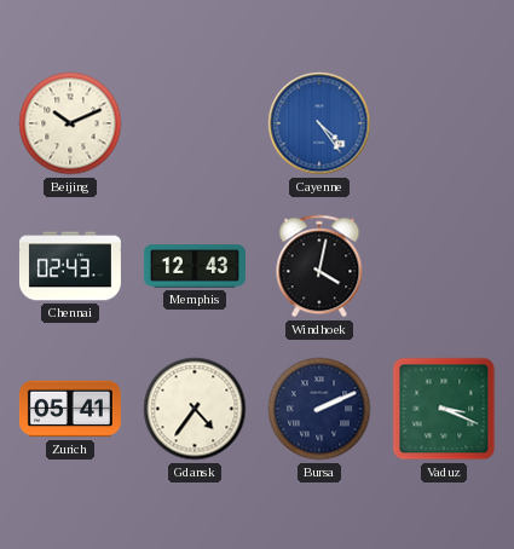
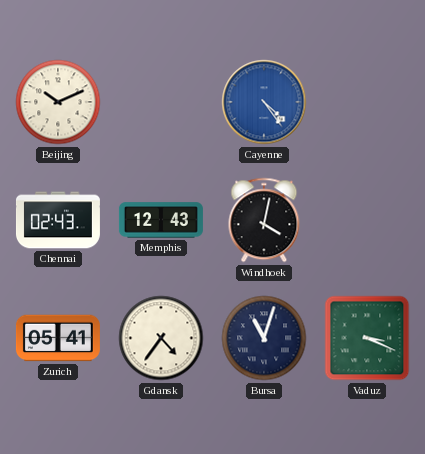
Bursa: 2:11 -> 11:03
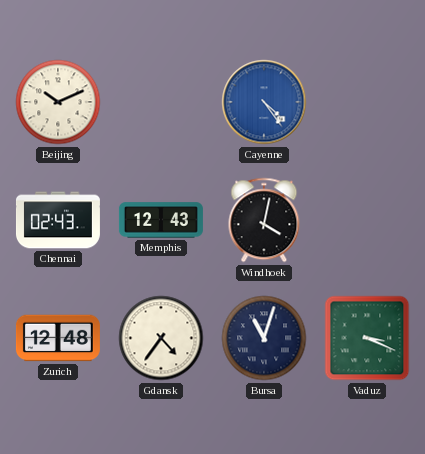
Zurich: 05:41 -> 12:48
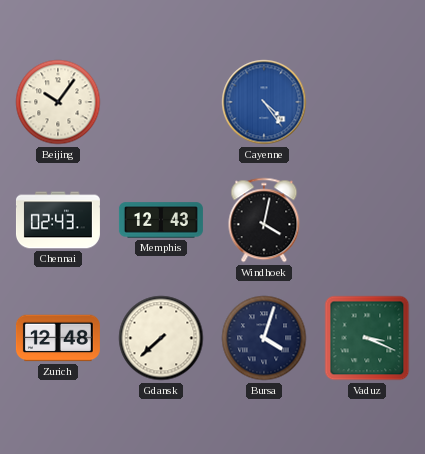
Beijing: 10:11 -> 10:06
Gdansk: 4:36 -> 7:38
Bursa: 11:03 -> 4:03
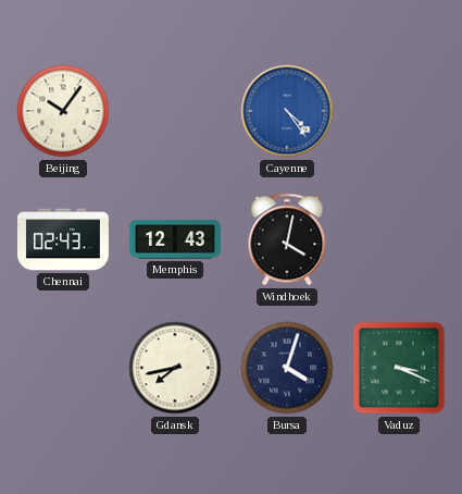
Zurich: 12:48 -> none
Gdansk: 7:38 -> 7:43
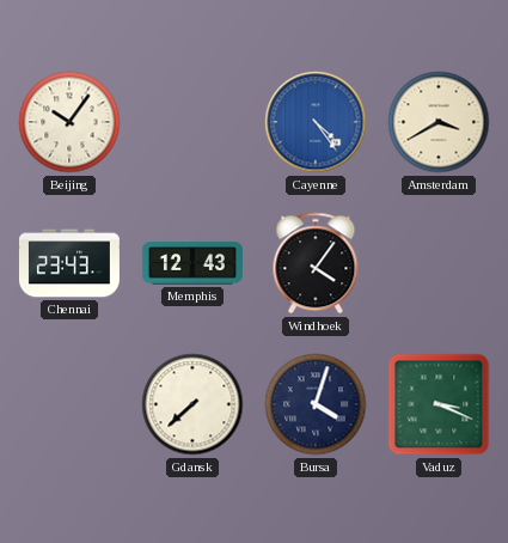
Amsterdam: none -> 3:40
Chennai: 02:43 -> 23:43
Windhoek: 4:02 -> 4:06
Gdansk: 7:43 -> 7:38
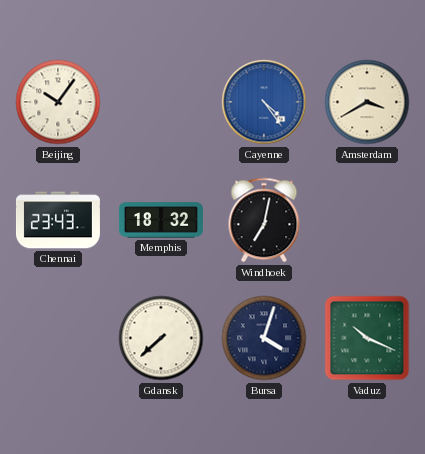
Memphis: 12:43 -> 18:32
Windhoek: 4:06 -> 7:02
Vaduz: 3:19 -> 10:19
